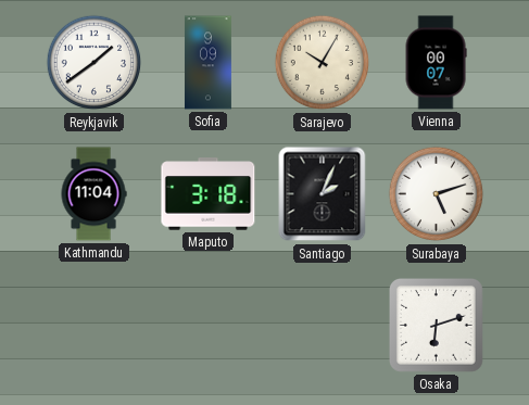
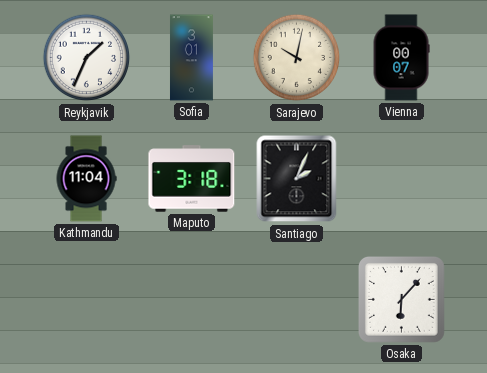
Reykjavik: 1:39 -> 1:34
Sofia: 9:09 -> 3:01
Sarajevo: 10:05 -> 10:02
Surabaya: 5:12 -> none
Osaka: 6:12 -> 6:07
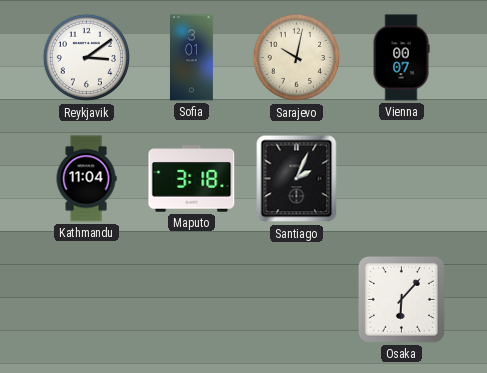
Reykjavik: 1:34 -> 3:09
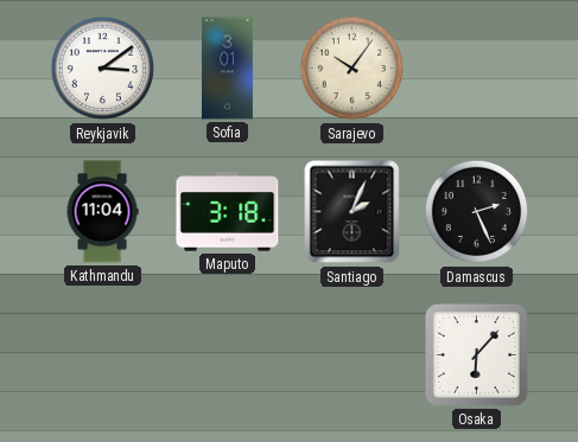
Sarajevo: 10:02 -> 10:06
Vienna: 00:07 -> none
Damascus: none -> 2:26
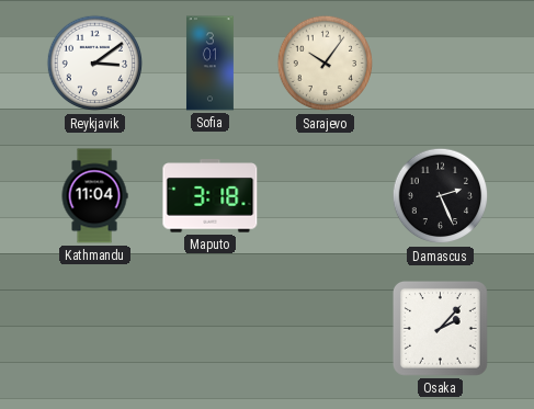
Santiago: 2:04 -> none
Osaka: 6:07 -> 2:07
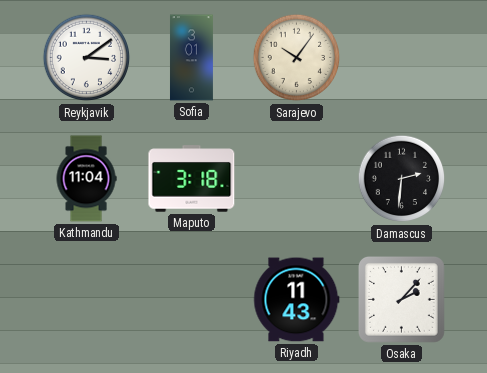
Damascus: 2:26 -> 2:31
Riyadh: none -> 11:43
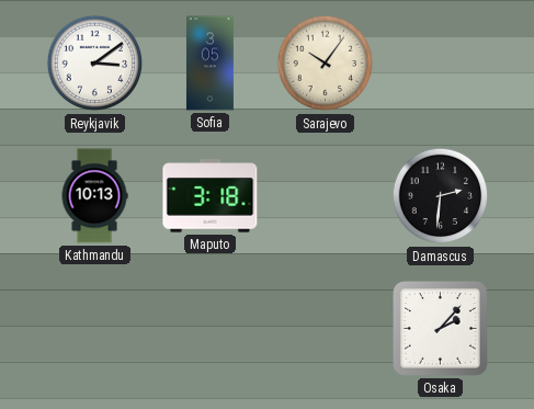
Sofia: 3:01 -> 3:05
Kathmandu: 11:04 -> 10:13
Riyadh: 11:43 -> none
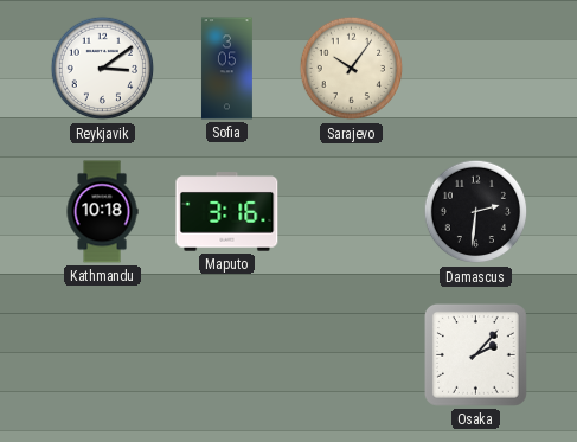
Kathmandu: 10:13 -> 10:18
Maputo: 3:18 -> 3:16
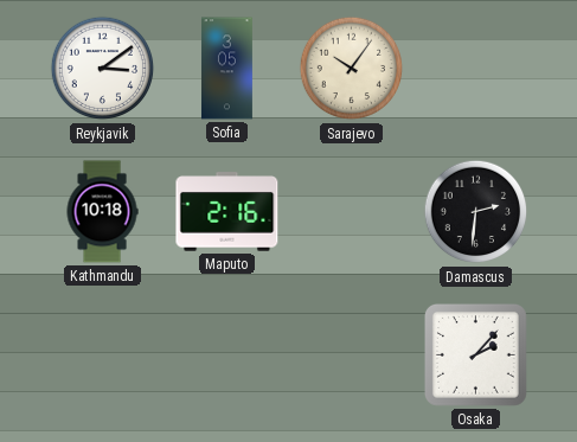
Maputo: 3:16 -> 2:16
